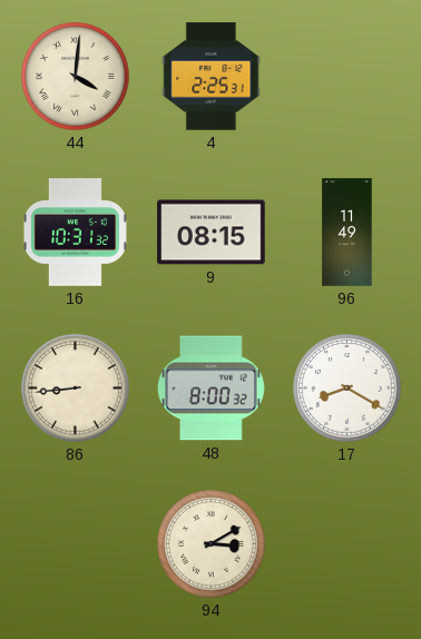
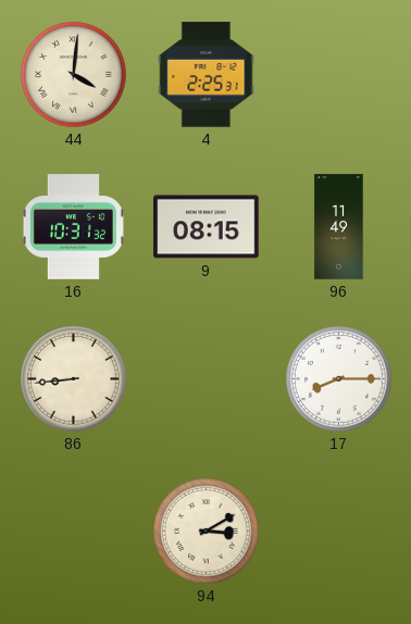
48: 8:00 -> none
17: 8:20 -> 8:15
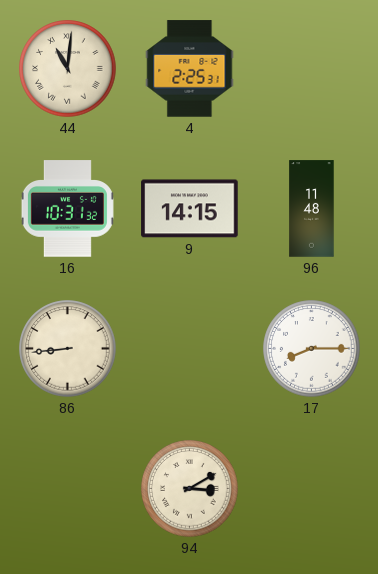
44: 4:01 -> 11:01
9: 08:15 -> 14:15
96: 11:49 -> 11:48
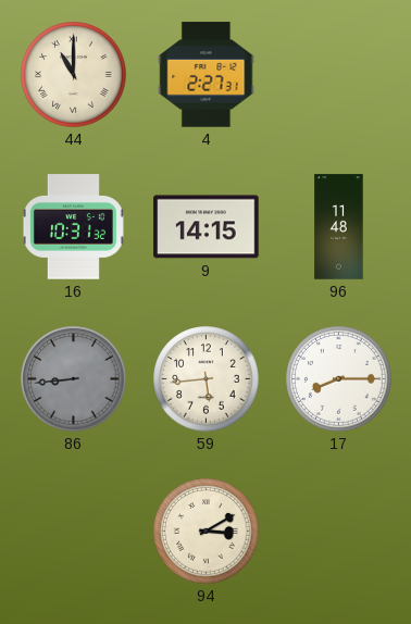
44: 11:01 -> 11:00
4: 2:25 -> 2:27
86 dial: cream -> grey
59: none -> 5:44
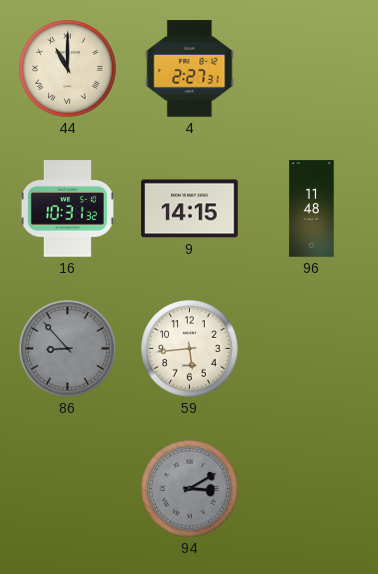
86: 8:44 -> 8:53
17: 8:15 -> none
94 dial: cream -> grey
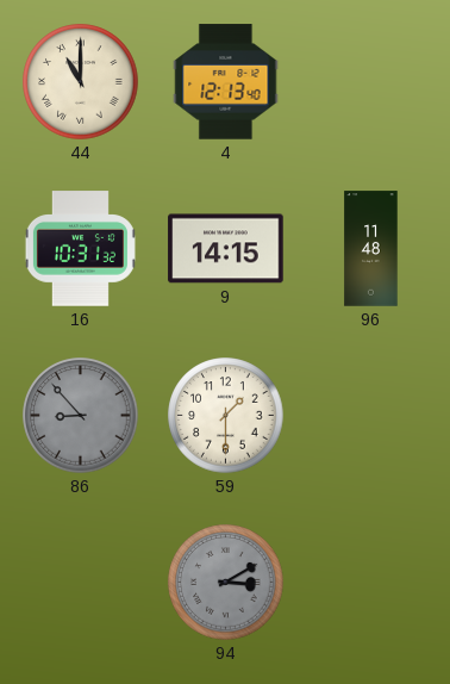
4: 2:27 -> 12:13
59: 5:44 -> 1:30
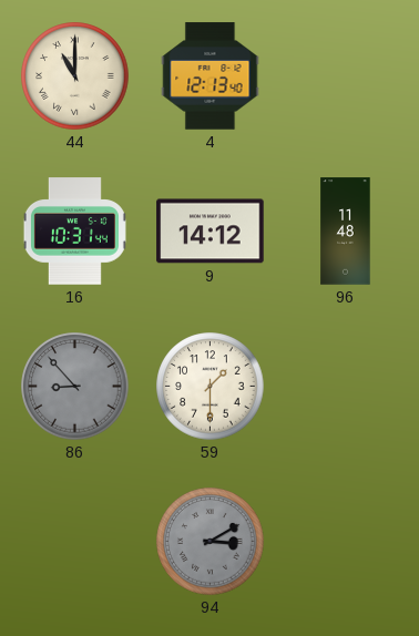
16: 10:31:32 -> 10:31:44
9: 14:15 -> 14:12
